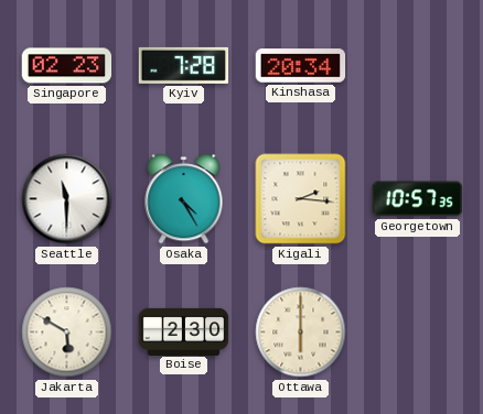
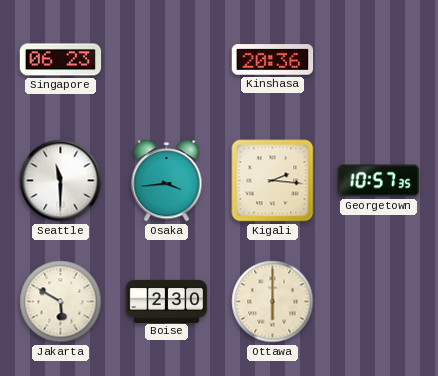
Singapore: 02:23 -> 06:23
Kyiv: 7:28 -> none
Kinshasa: 20:34 -> 20:36
Osaka: 4:25 -> 3:44
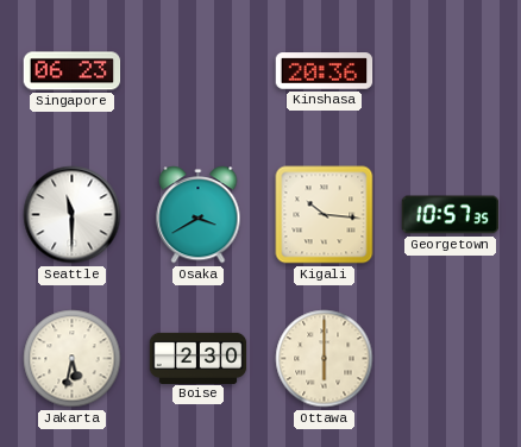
Osaka: 3:44 -> 3:40
Kigali: 2:16 -> 10:16
Jakarta: 5:50 -> 5:32
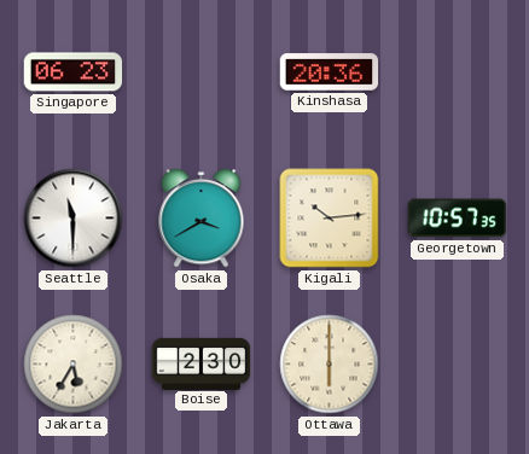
Kigali: 10:16 -> 10:14
Jakarta: 5:32 -> 5:35
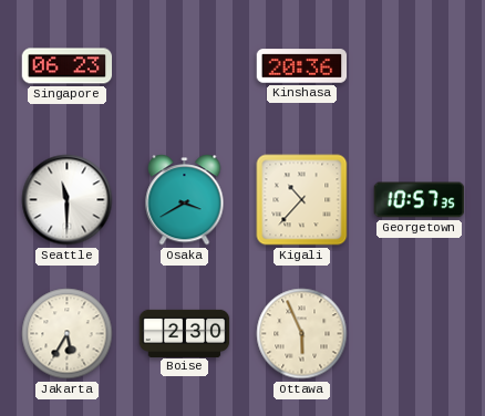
Kigali: 10:14 -> 10:37
Ottawa: 6:00 -> 5:56
